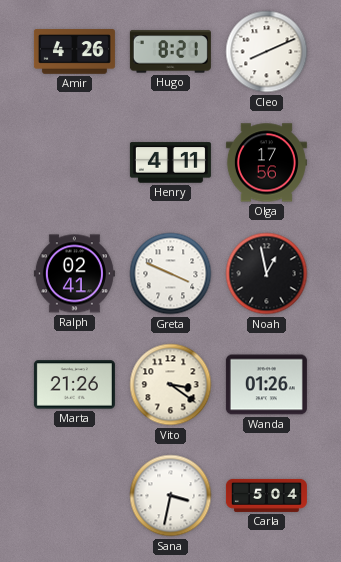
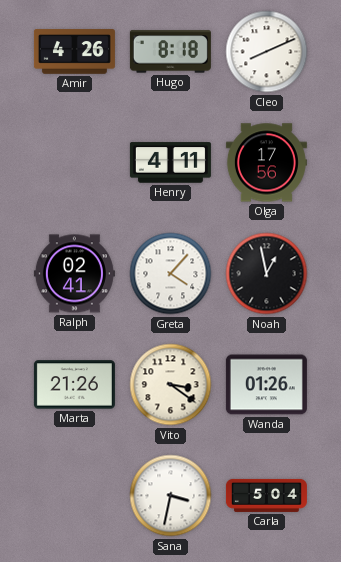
Hugo: 8:21 -> 8:18
Greta: 3:49 -> 4:07
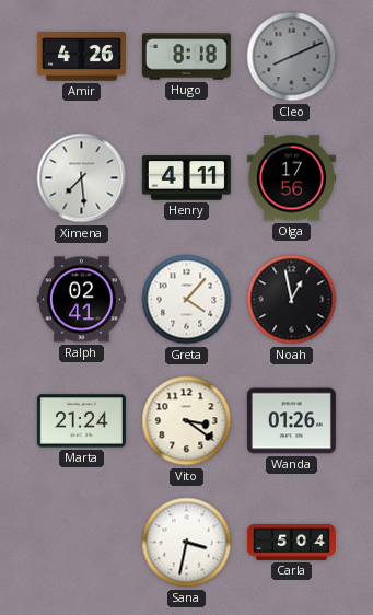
Cleo dial: white -> grey
Ximena: none -> 7:29
Marta: 21:26 -> 21:24
